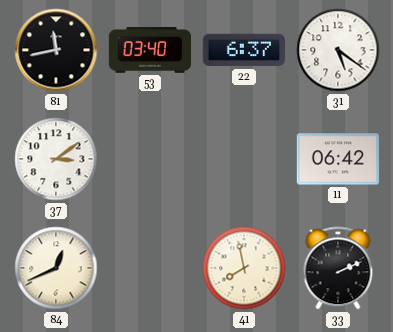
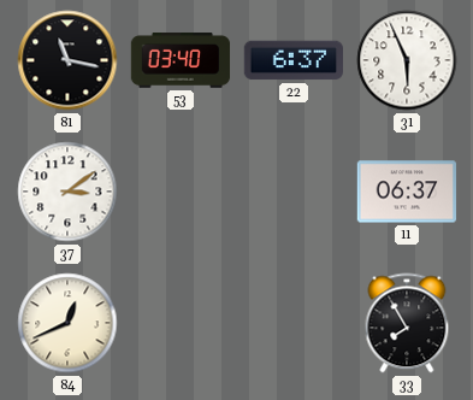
81: 11:43 -> 11:17
31: 5:21 -> 5:56
11: 06:42 -> 06:37
41: 7:58 -> none
33: 2:11 -> 7:55
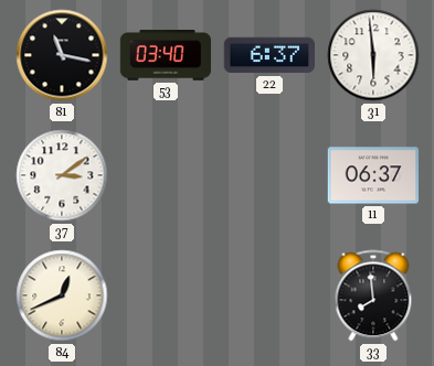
31: 5:56 -> 5:59
33: 7:55 -> 7:59
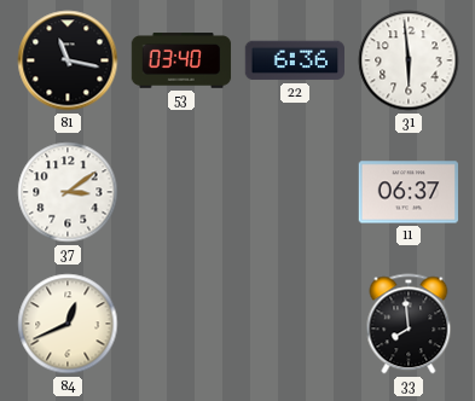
22: 6:37 -> 6:36
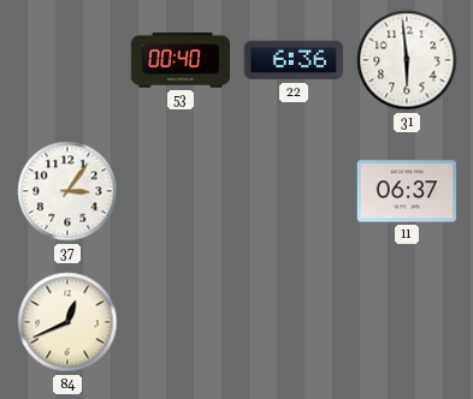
81: 11:17 -> none
53: 03:40 -> 00:40
37: 3:09 -> 3:06
33: 7:59 -> none
